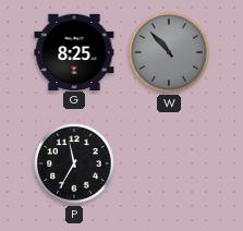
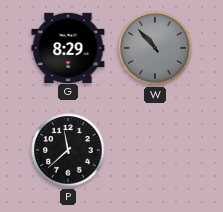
G: 8:25 -> 8:29
P: 11:35 -> 11:38
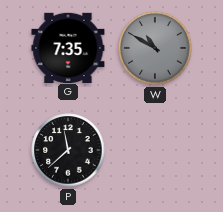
G: 8:29 -> 7:35
W: 10:53 -> 10:50
